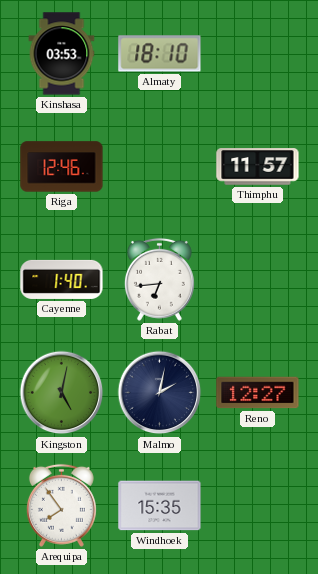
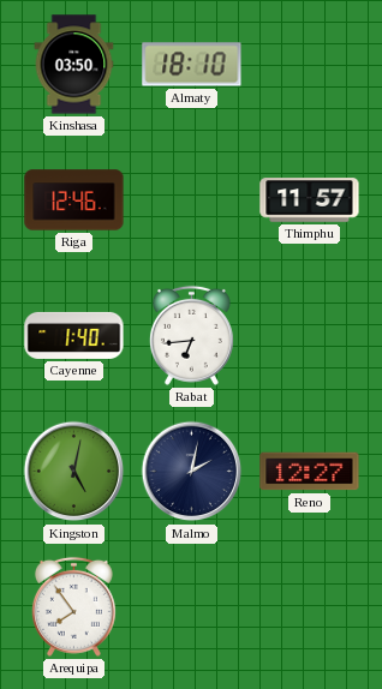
Kinshasa: 03:53 -> 03:50
Windhoek: 15:35 -> none
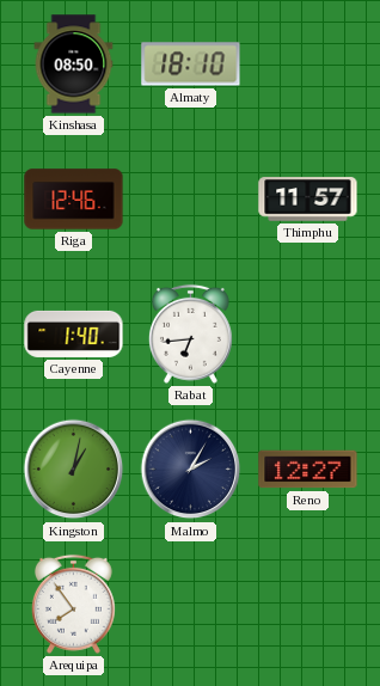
Kinshasa: 03:50 -> 08:50
Kingston: 5:02 -> 1:02
Malmo: 2:02 -> 2:05
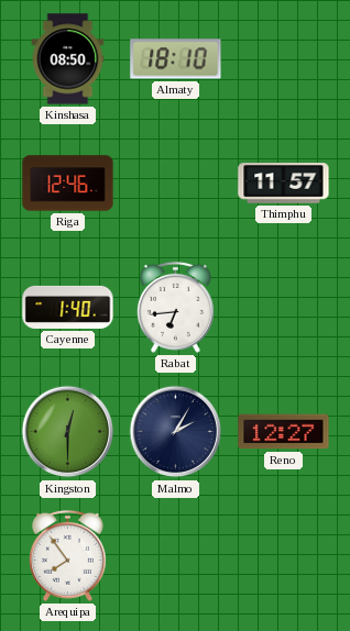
Kingston: 1:02 -> 12:30
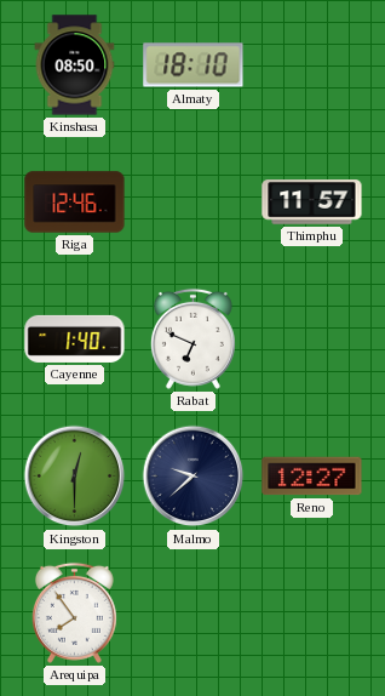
Rabat: 6:44 -> 6:49
Malmo: 2:05 -> 9:38
